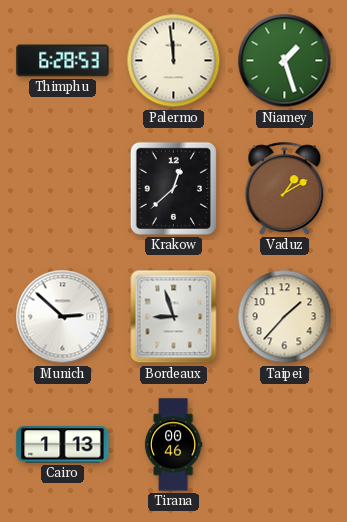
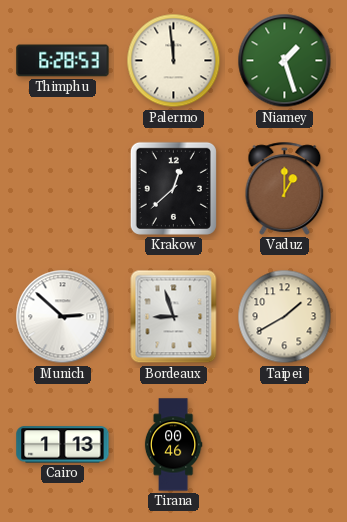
Vaduz: 1:10 -> 1:00
Taipei: 1:37 -> 1:40
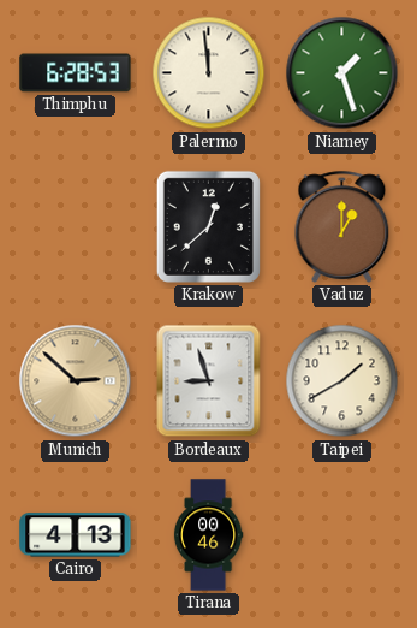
Munich dial: white -> champagne
Cairo: 1:13 -> 4:13
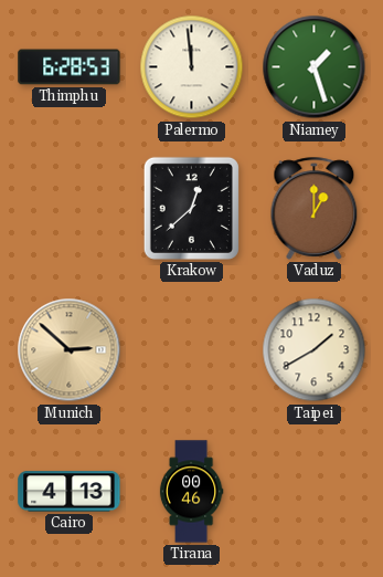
Bordeaux: 8:57 -> none
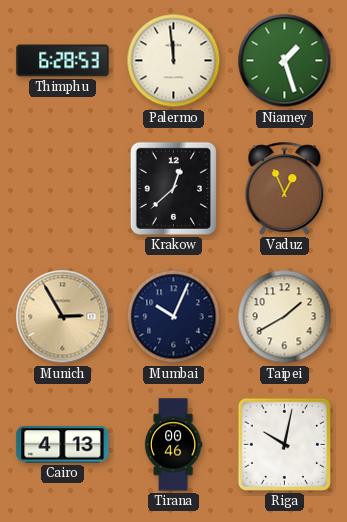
Vaduz: 1:00 -> 12:56
Munich: 2:52 -> 2:55
Mumbai: none -> 10:04
Riga: none -> 10:02
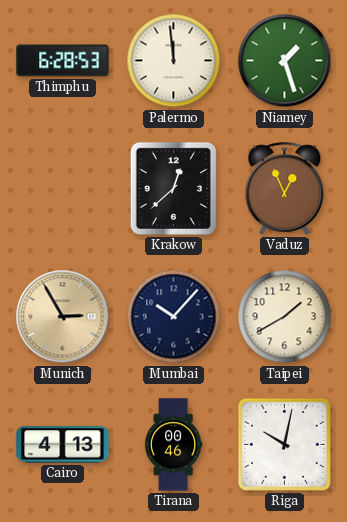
Mumbai: 10:04 -> 10:07
